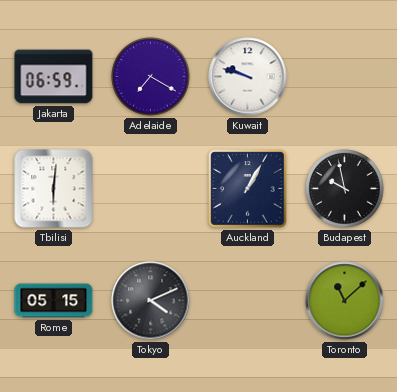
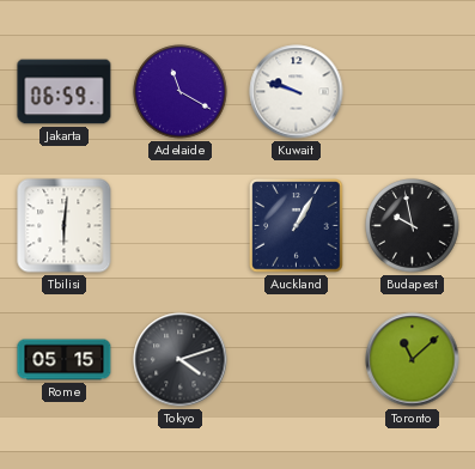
Adelaide: 7:20 -> 11:20
Tokyo: 4:11 -> 4:12
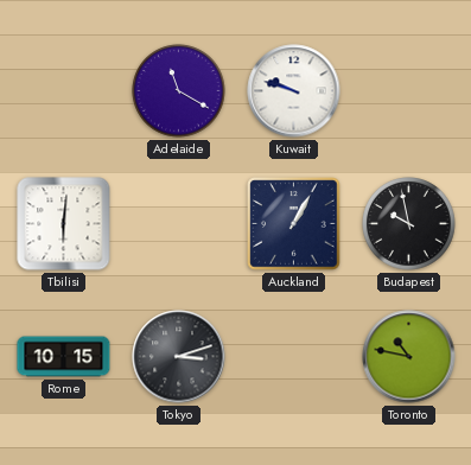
Jakarta: 06:59 -> none
Rome: 05:15 -> 10:15
Tokyo: 4:12 -> 3:12
Toronto: 11:08 -> 10:47
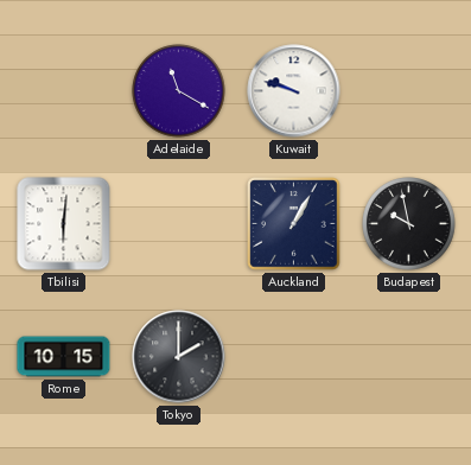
Tokyo: 3:12 -> 2:00
Toronto: 10:47 -> none
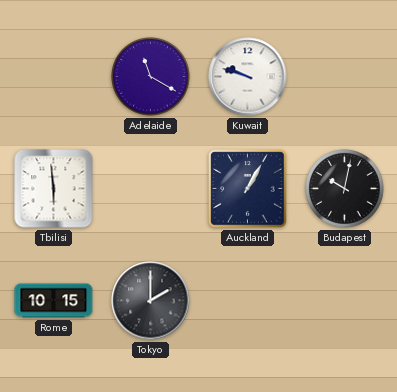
Tbilisi: 6:01 -> 5:59
Budapest: 9:58 -> 10:02
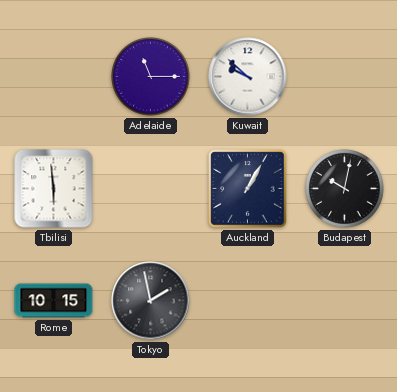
Adelaide: 11:20 -> 11:15
Kuwait: 9:48 -> 9:52
Tokyo: 2:00 -> 1:58
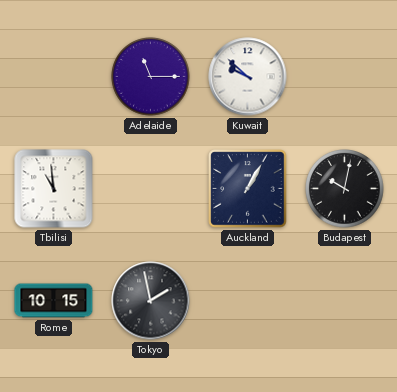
Tbilisi: 5:59 -> 10:59
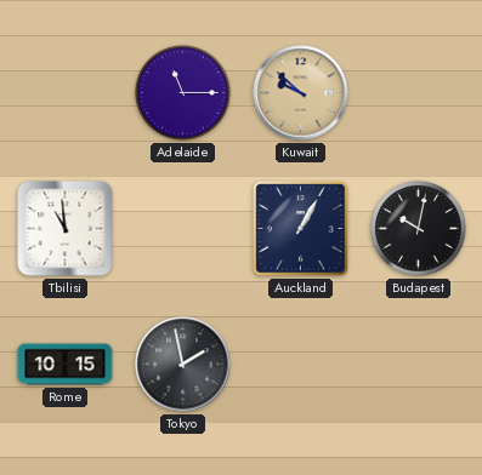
Kuwait dial: white -> champagne
